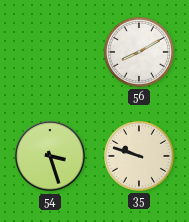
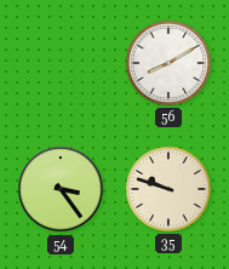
54: 3:27 -> 3:24
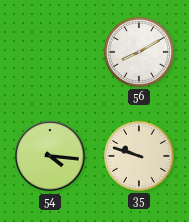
54: 3:24 -> 4:16
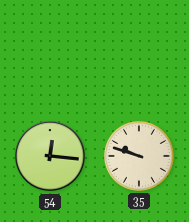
56: 8:10 -> none
54: 4:16 -> 12:16
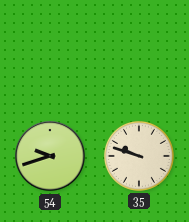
54: 12:16 -> 9:42
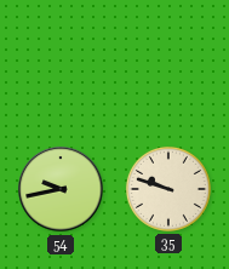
54: 9:42 -> 9:43
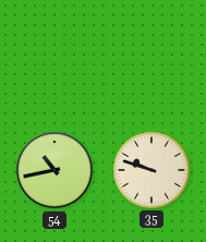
54: 9:43 -> 10:43
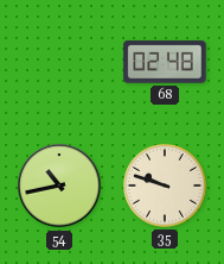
68: none -> 02:48
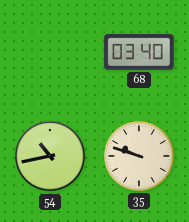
68: 02:48 -> 03:40
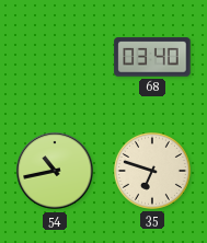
35: 9:48 -> 6:48
